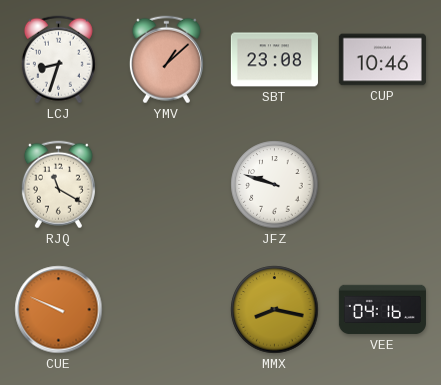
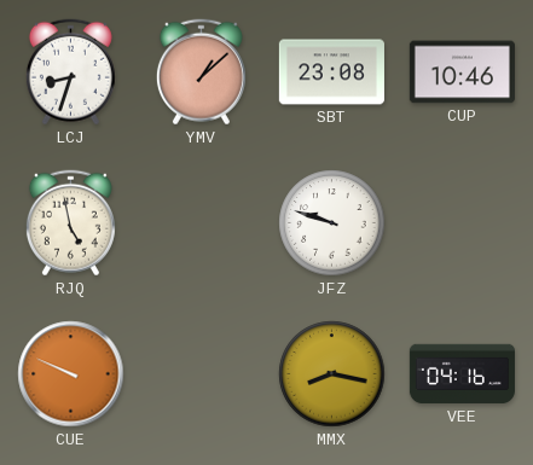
RJQ: 11:20 -> 4:58
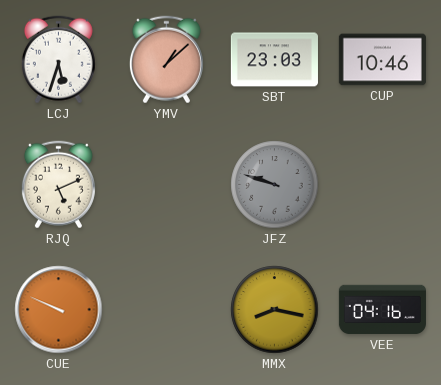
LCJ: 8:33 -> 5:33
SBT: 23:08 -> 23:03
RJQ: 4:58 -> 5:11
JFZ dial: white -> grey
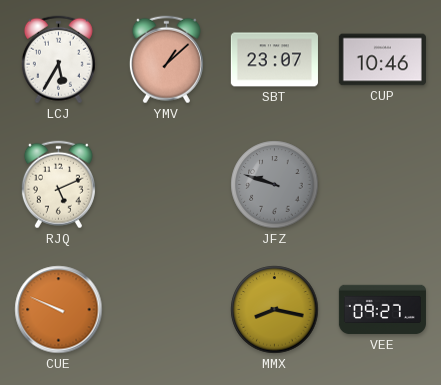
LCJ: 5:33 -> 5:35
SBT: 23:03 -> 23:07
VEE: 04:16 -> 09:27
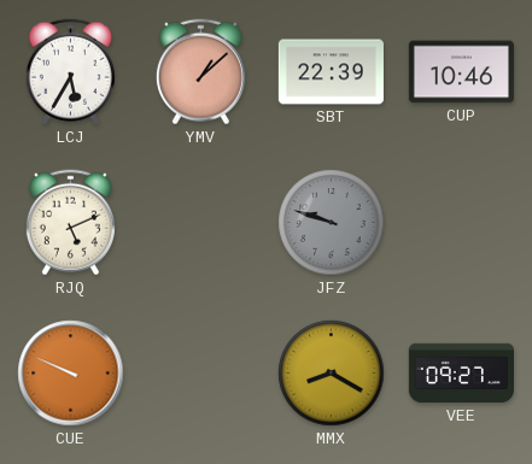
SBT: 23:07 -> 22:39
MMX: 8:17 -> 8:20
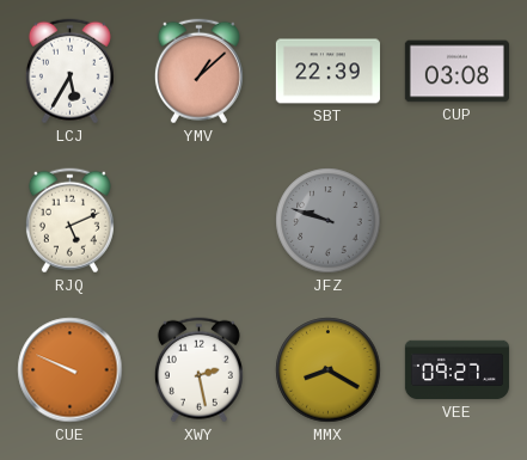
CUP: 10:46 -> 03:08
XWY: none -> 2:28
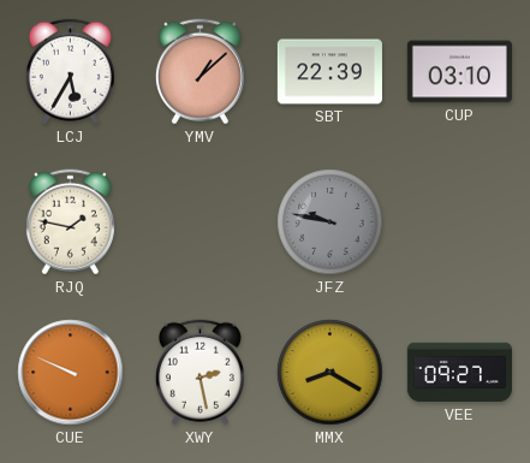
CUP: 03:08 -> 03:10
RJQ: 5:11 -> 1:47
JFZ: 9:48 -> 9:47
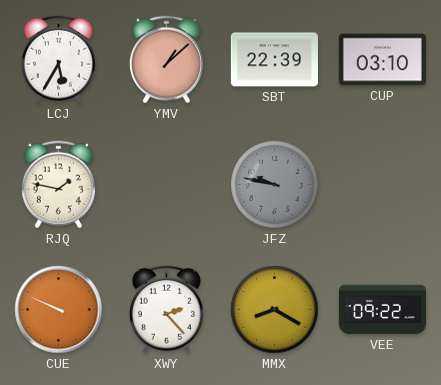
XWY: 2:28 -> 2:23
VEE: 09:27 -> 09:22
